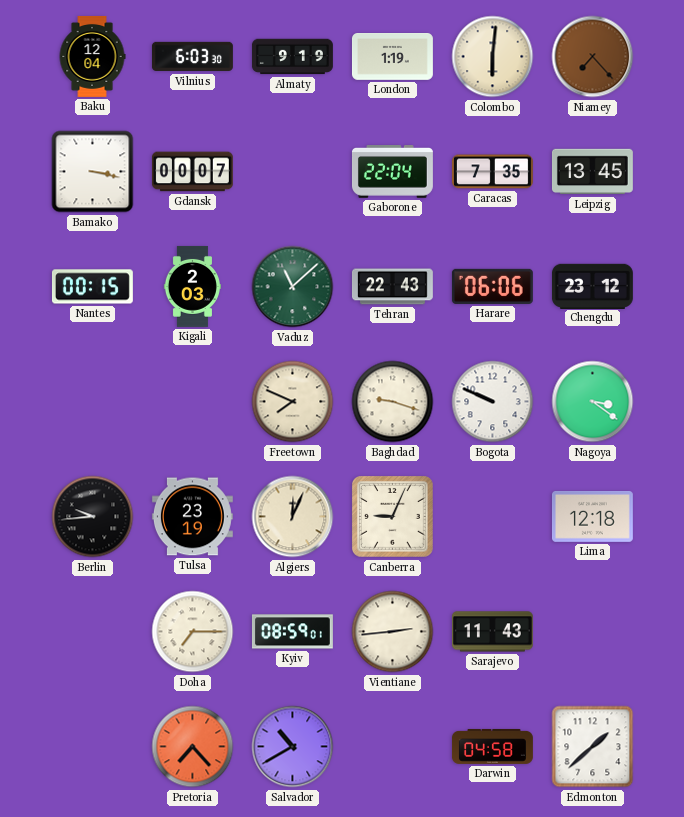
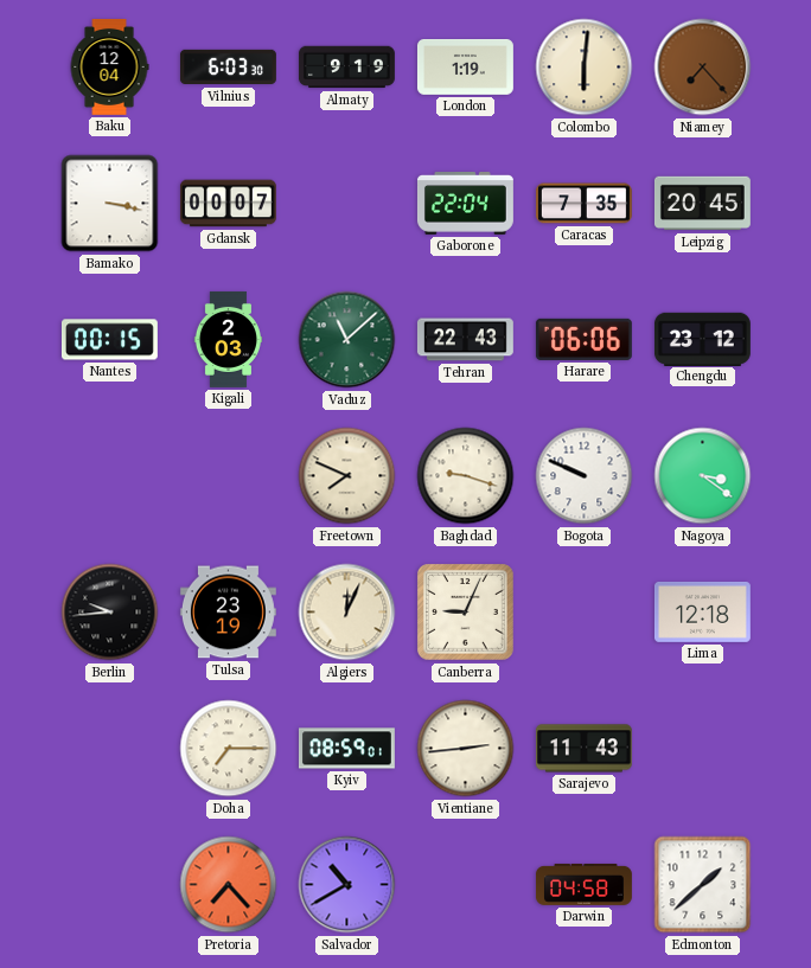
Leipzig: 13:45 -> 20:45
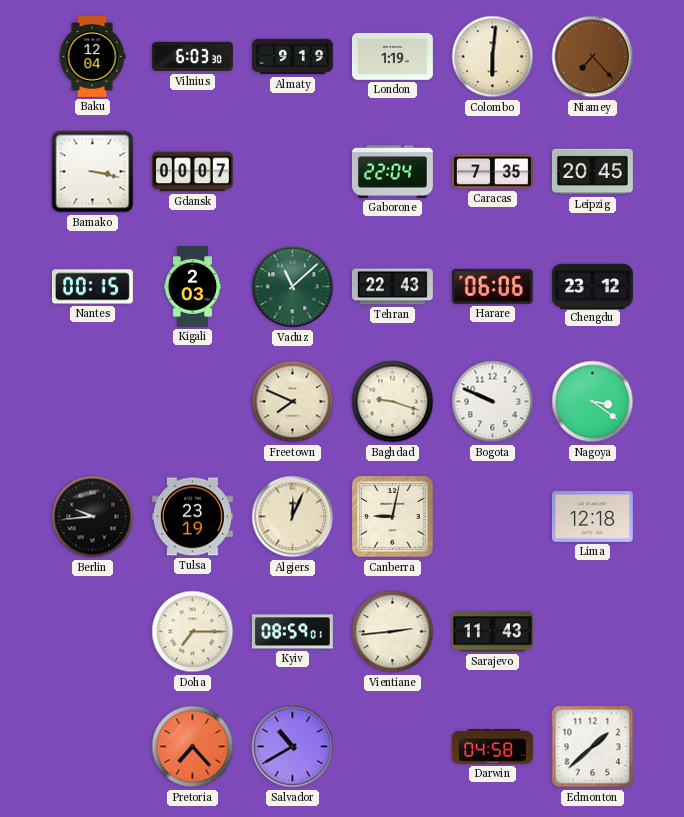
Canberra: 9:04 -> 9:02
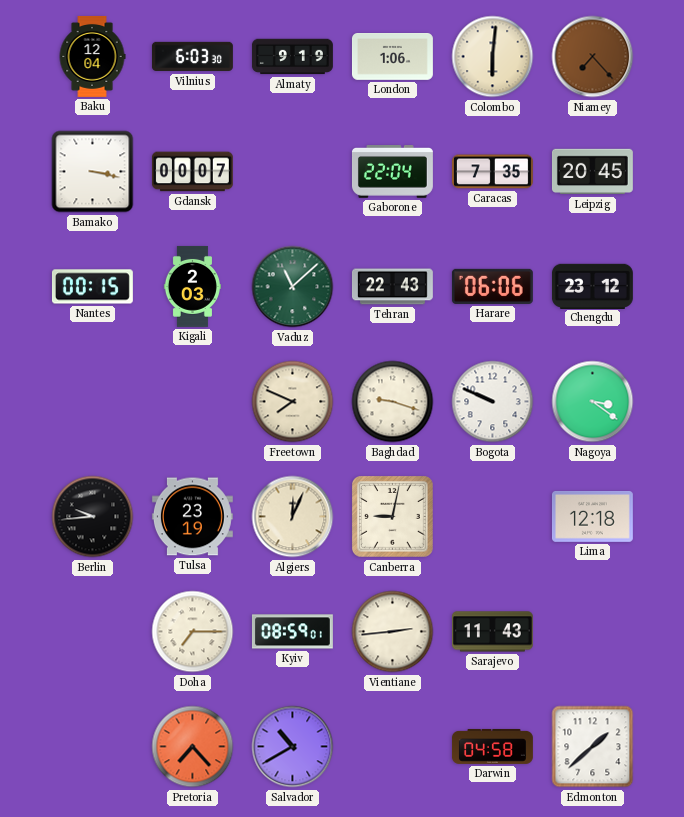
London: 1:19 -> 1:06
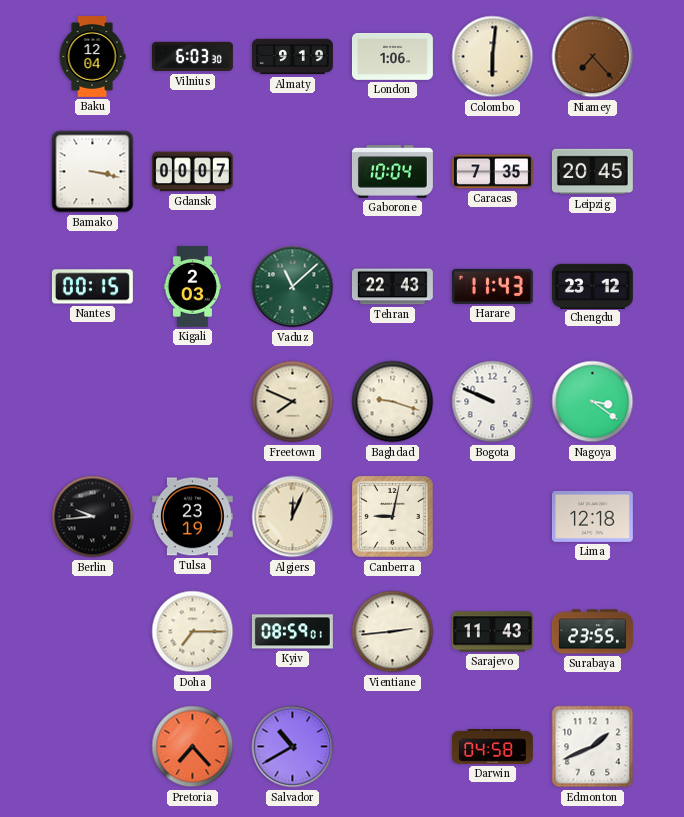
Gaborone: 22:04 -> 10:04
Harare: 06:06 -> 11:43
Surabaya: none -> 23:55
Edmonton: 1:38 -> 1:41
